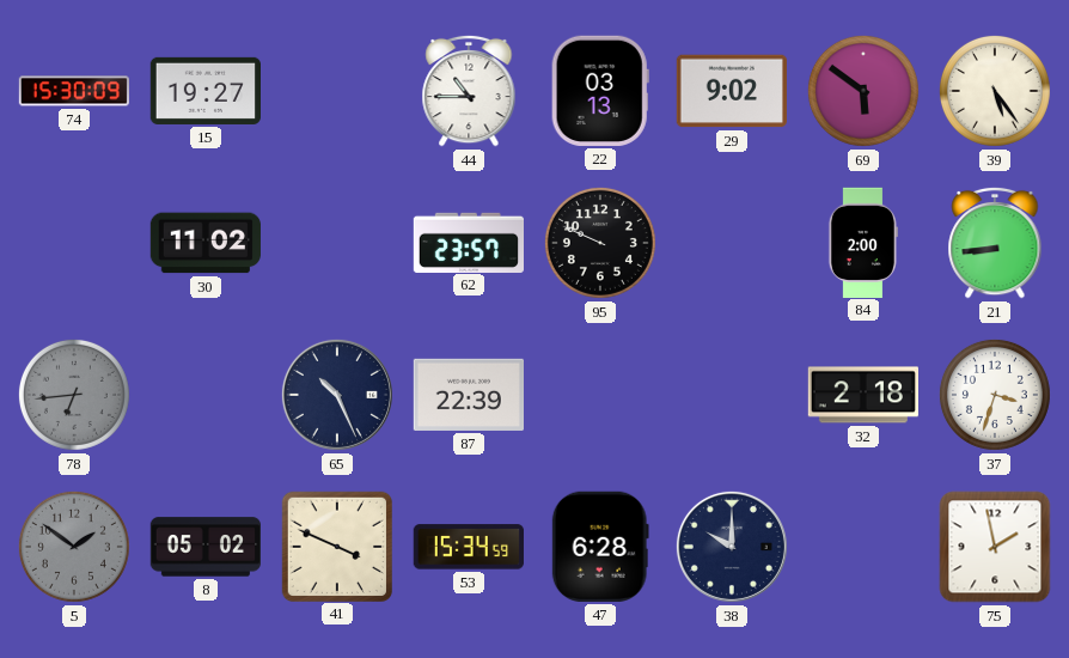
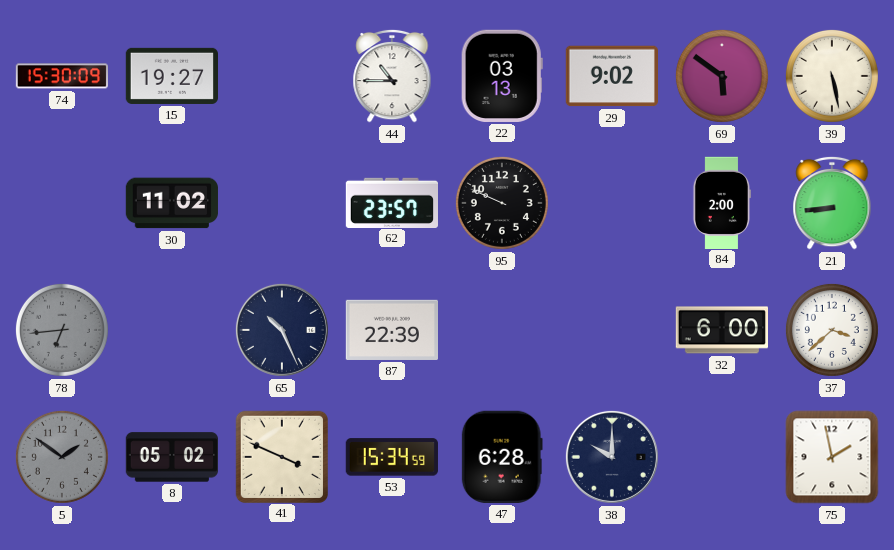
39: 5:24 -> 5:28
32: 2:18 -> 6:00
37: 3:33 -> 3:38
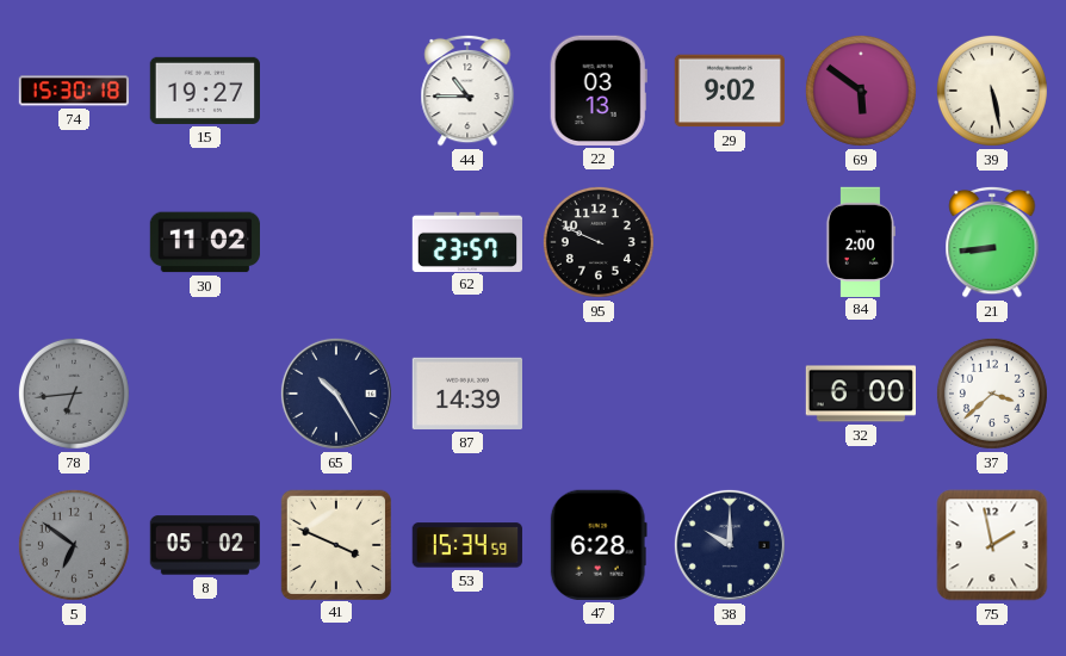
74: 15:30:09 -> 15:30:18
65: 10:26 -> 10:25
87: 22:39 -> 14:39
5: 1:51 -> 6:51
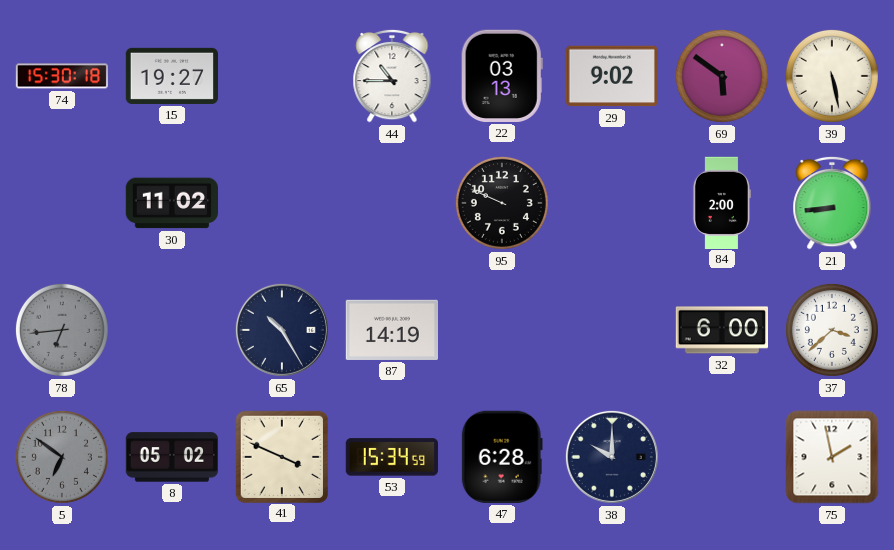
62: 23:57 -> none
87: 14:39 -> 14:19
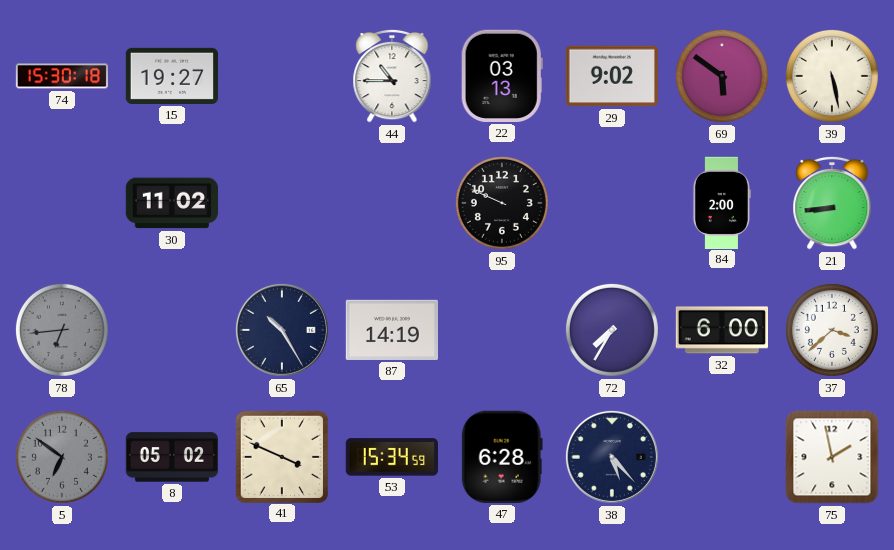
72: none -> 7:35
38: 10:00 -> 5:23
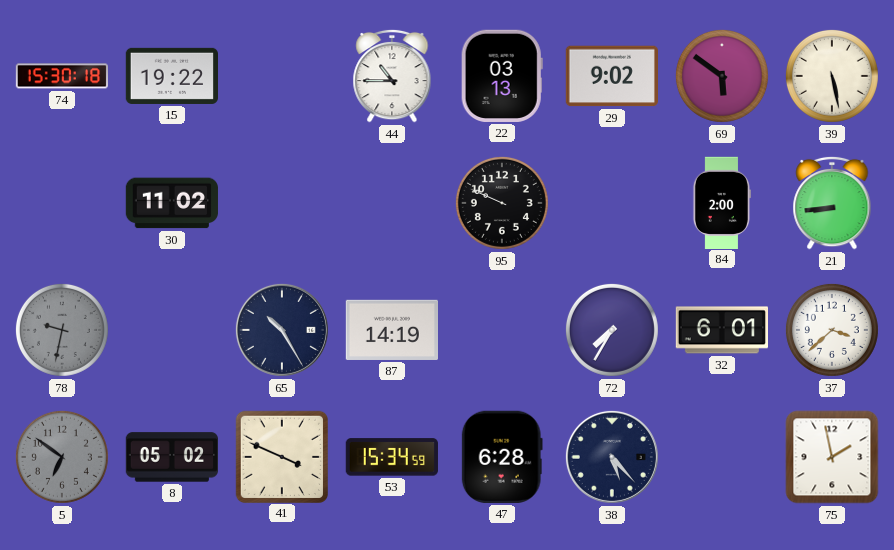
15: 19:27 -> 19:22
78: 6:44 -> 9:32
32: 6:00 -> 6:01
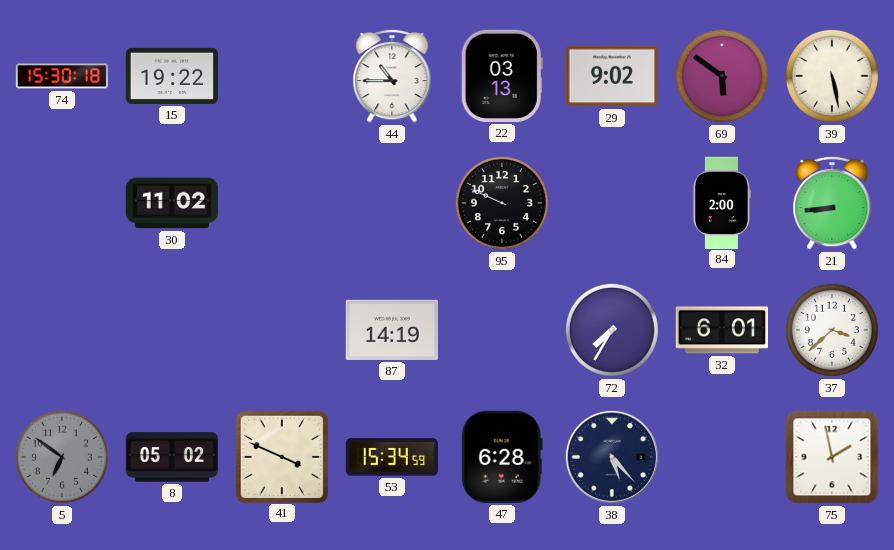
78: 9:32 -> none
65: 10:25 -> none
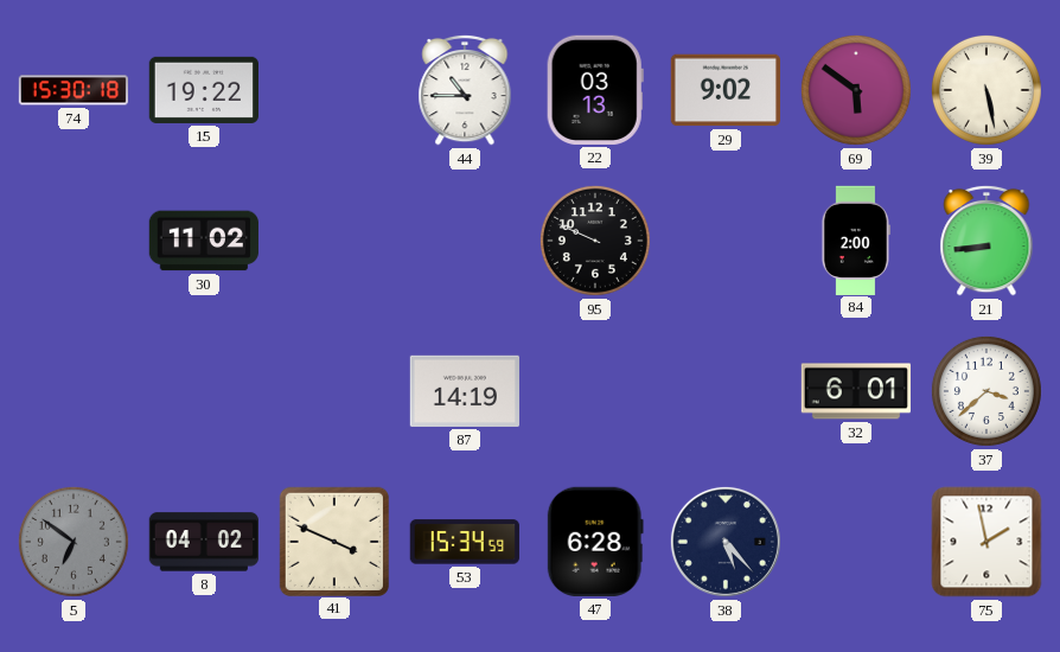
72: 7:35 -> none
8: 05:02 -> 04:02
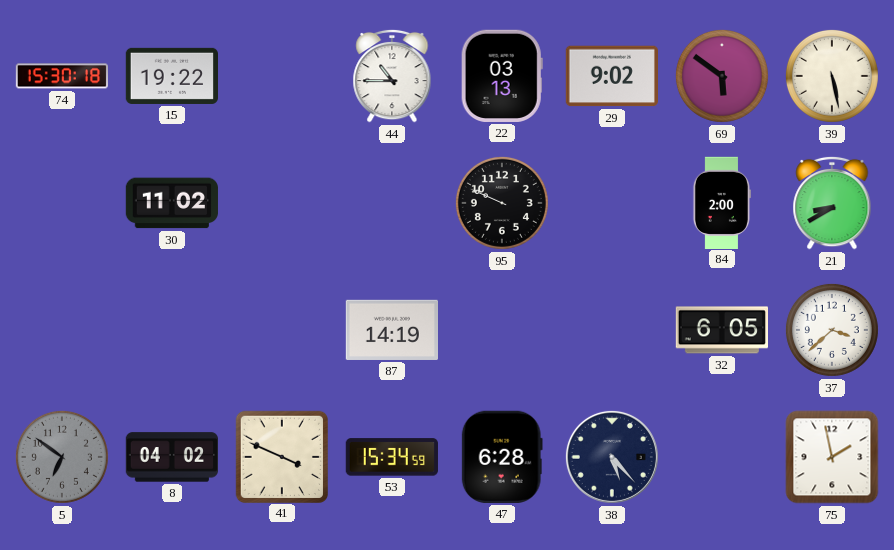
21: 8:44 -> 8:40
32: 6:01 -> 6:05
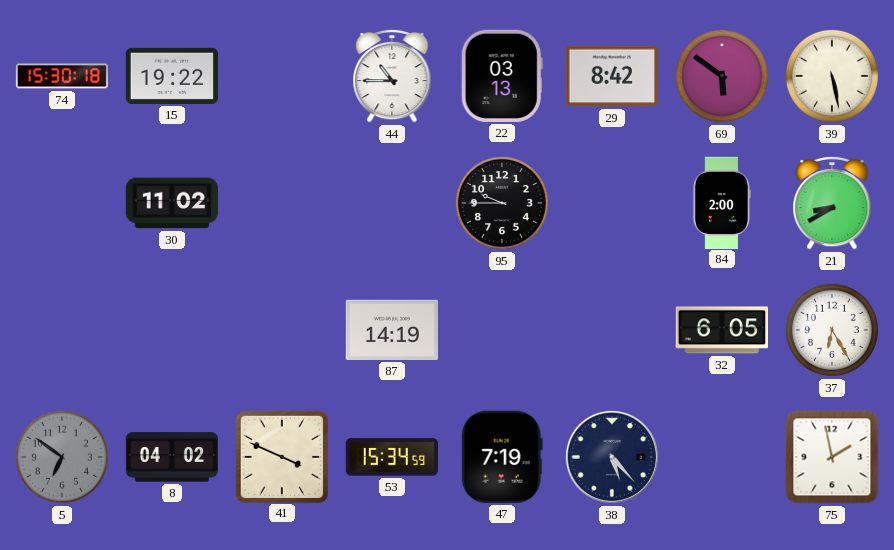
29: 9:02 -> 8:42
95: 9:49 -> 9:45
37: 3:38 -> 6:25
47: 6:28 -> 7:19
